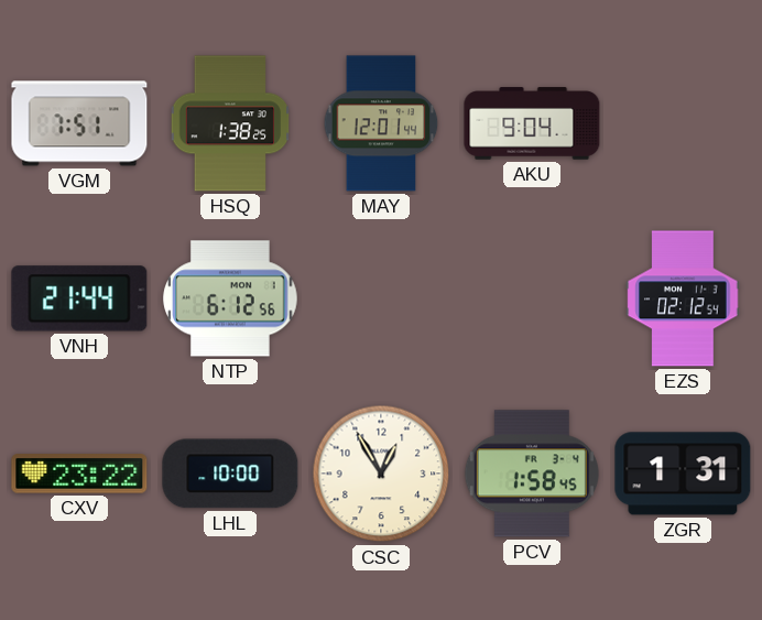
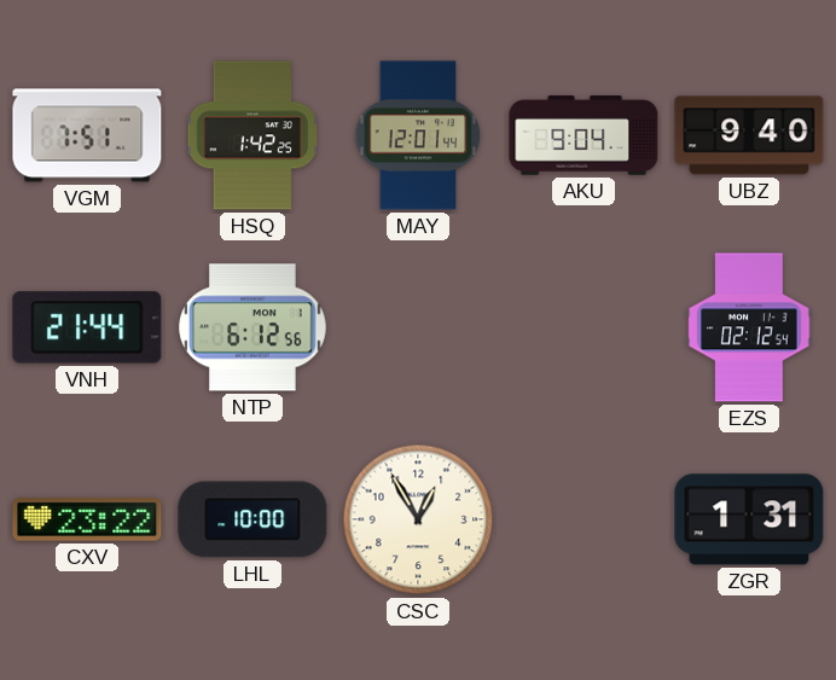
HSQ: 1:38 -> 1:42
UBZ: none -> 9:40
PCV: 1:58 -> none
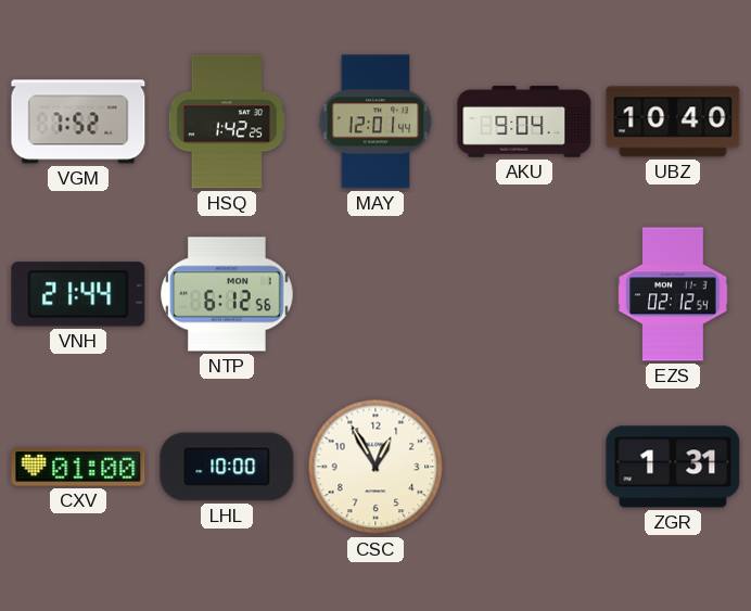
VGM: 7:51 -> 7:52
UBZ: 9:40 -> 10:40
CXV: 23:22 -> 01:00
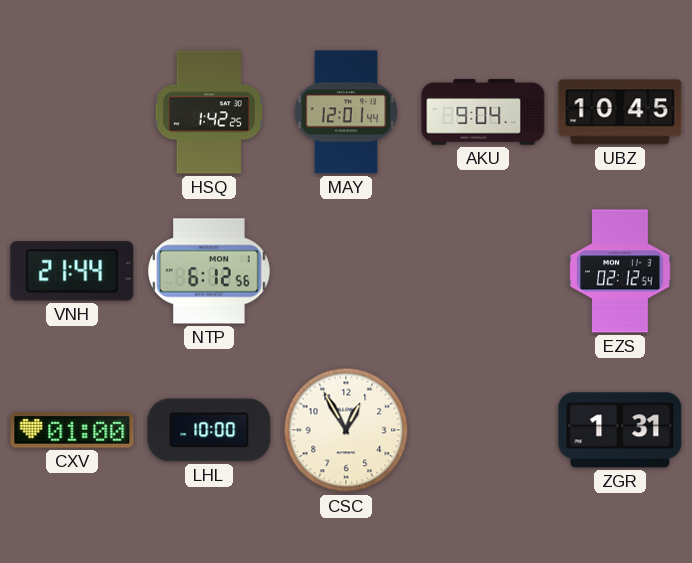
VGM: 7:52 -> none
UBZ: 10:40 -> 10:45
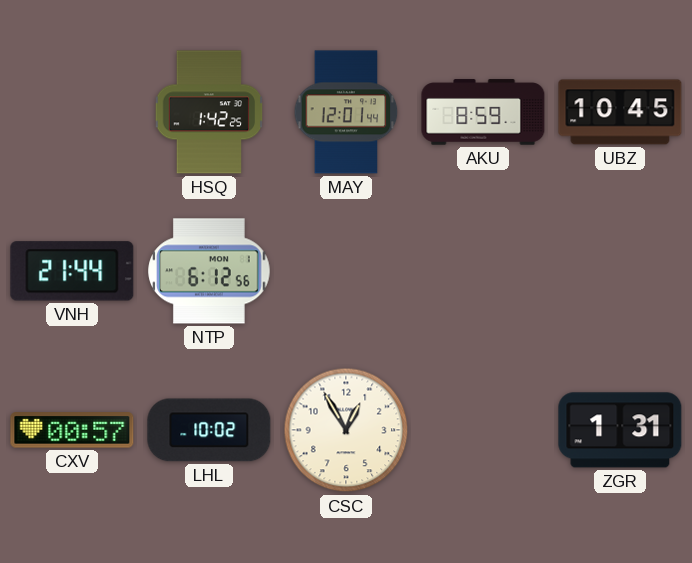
AKU: 9:04 -> 8:59
EZS: 02:12 -> none
CXV: 01:00 -> 00:57
LHL: 10:00 -> 10:02
